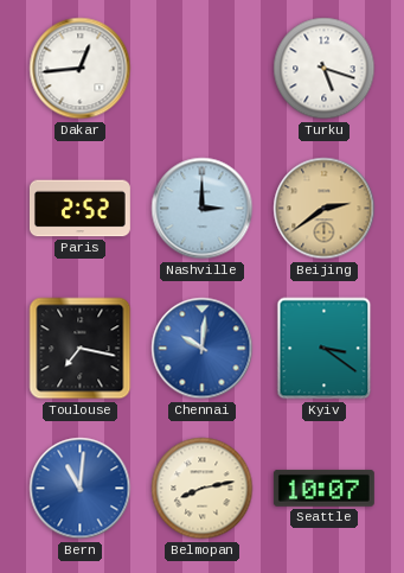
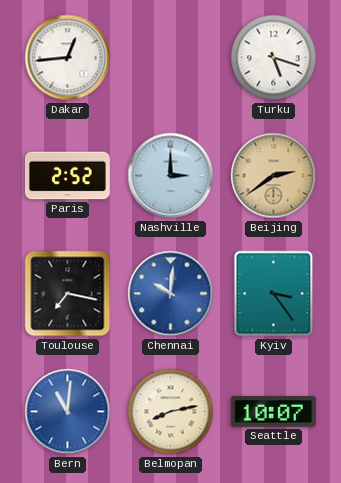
Kyiv: 3:21 -> 3:24
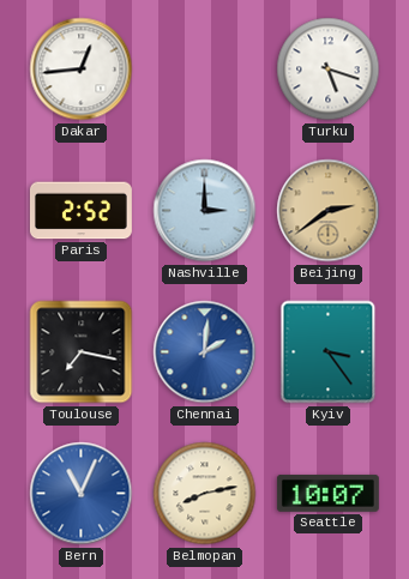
Chennai: 10:01 -> 2:01
Bern: 11:01 -> 11:04
